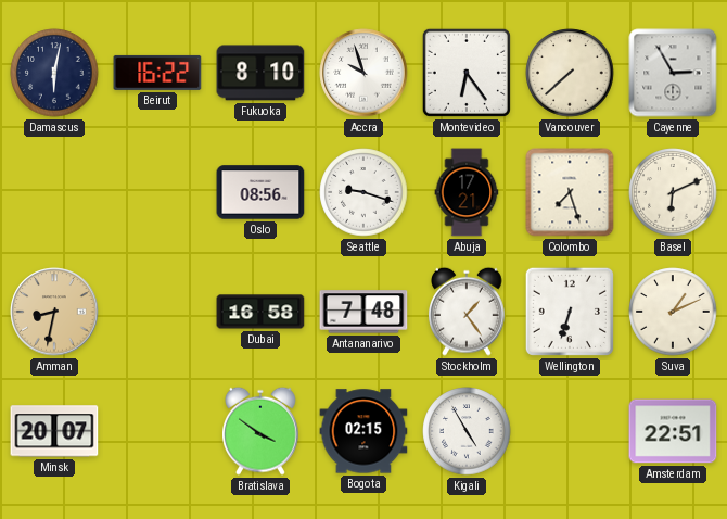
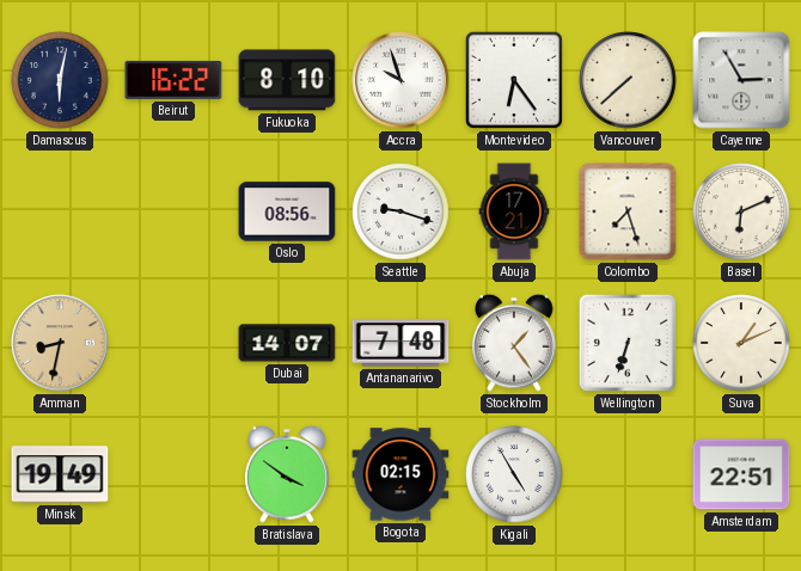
Dubai: 16:58 -> 14:07
Minsk: 20:07 -> 19:49
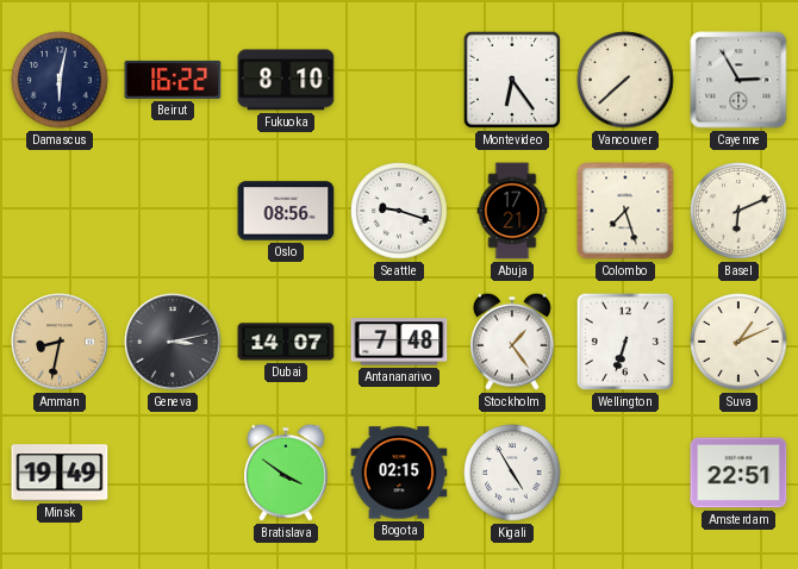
Accra: 9:57 -> none
Geneva: none -> 3:13
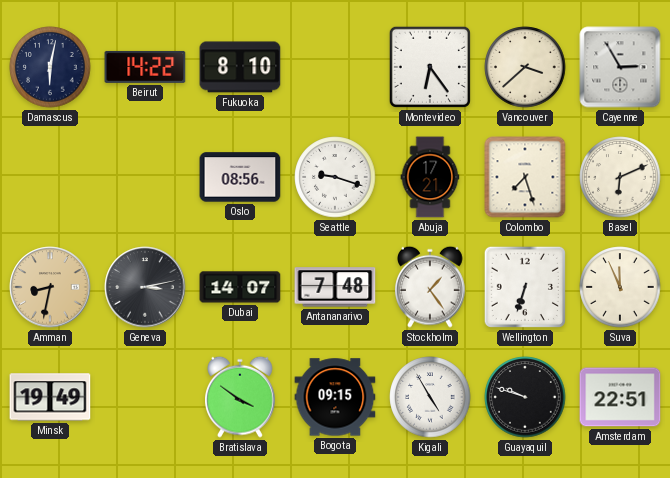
Beirut: 16:22 -> 14:22
Vancouver: 7:38 -> 3:38
Suva: 1:11 -> 11:56
Bogota: 02:15 -> 09:15
Guayaquil: none -> 9:48
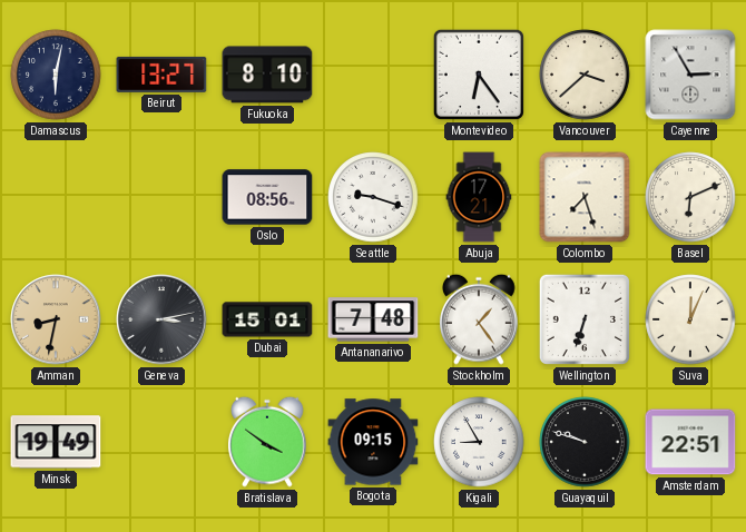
Beirut: 14:22 -> 13:27
Dubai: 14:07 -> 15:01
Suva: 11:56 -> 12:04
Kigali: 4:55 -> 8:55
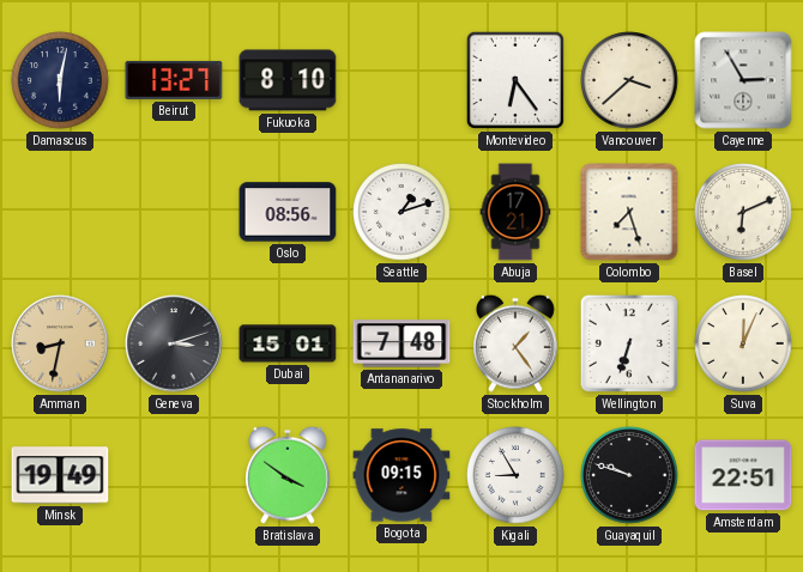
Seattle: 9:18 -> 1:12
Geneva: 3:13 -> 3:12
